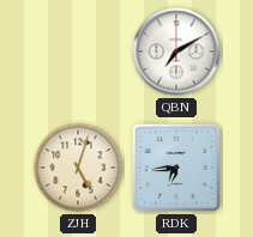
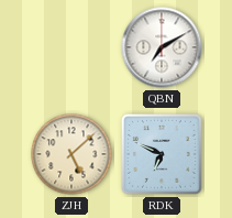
ZJH: 5:03 -> 5:08
RDK: 6:44 -> 6:49
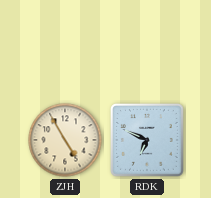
QBN: 7:10 -> none
ZJH: 5:08 -> 4:55
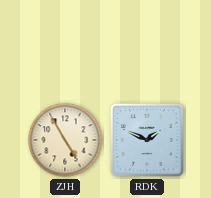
RDK: 6:49 -> 1:49
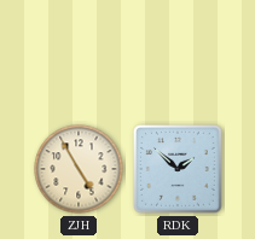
RDK: 1:49 -> 1:52
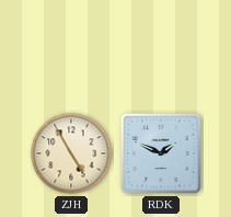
RDK: 1:52 -> 1:49
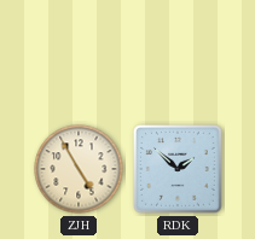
RDK: 1:49 -> 1:52
